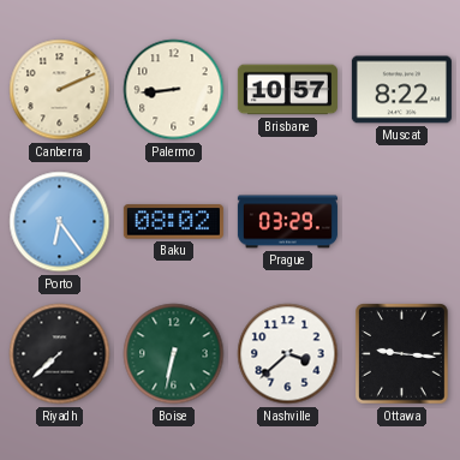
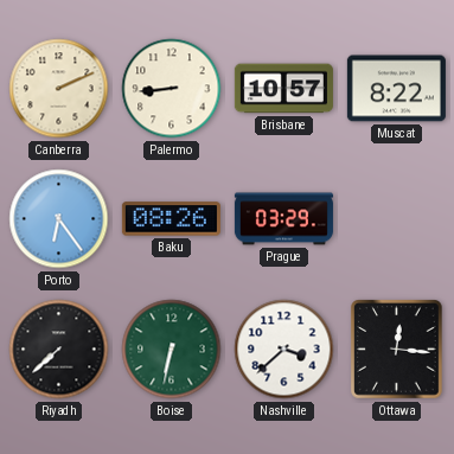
Baku: 08:02 -> 08:26
Ottawa: 9:16 -> 12:16
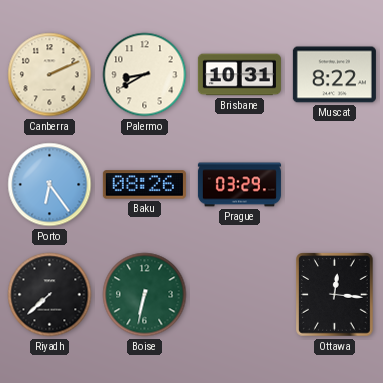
Palermo: 8:44 -> 8:40
Brisbane: 10:57 -> 10:31
Nashville: 3:38 -> none
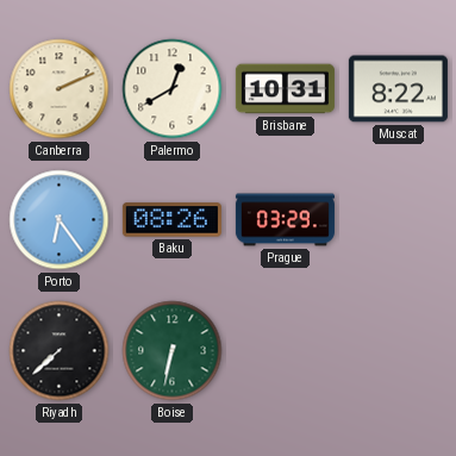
Palermo: 8:40 -> 12:40
Ottawa: 12:16 -> none
